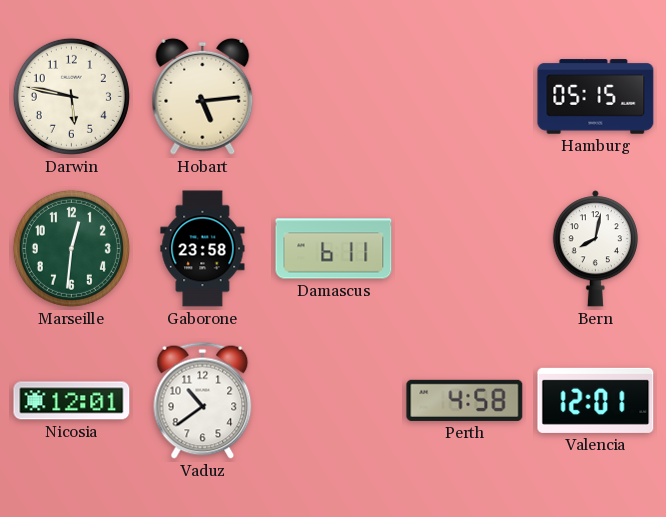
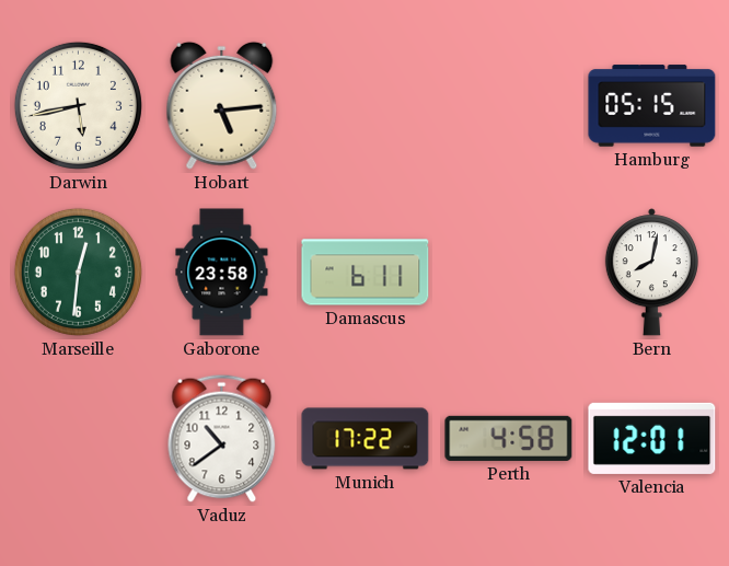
Darwin: 5:47 -> 5:43
Nicosia: 12:01 -> none
Munich: none -> 17:22
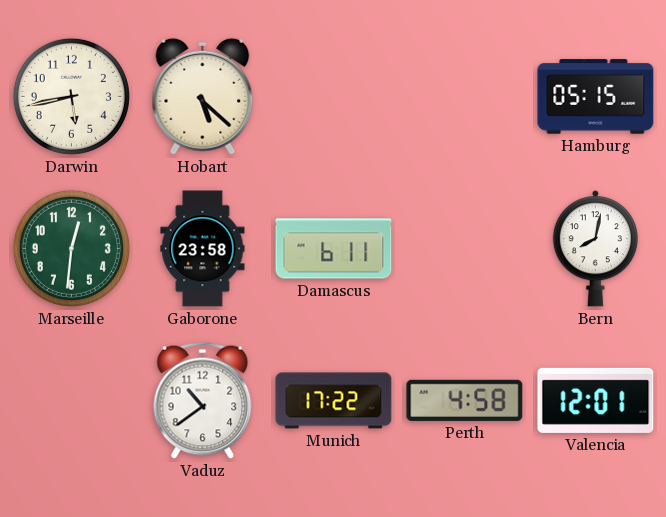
Hobart: 5:14 -> 5:22
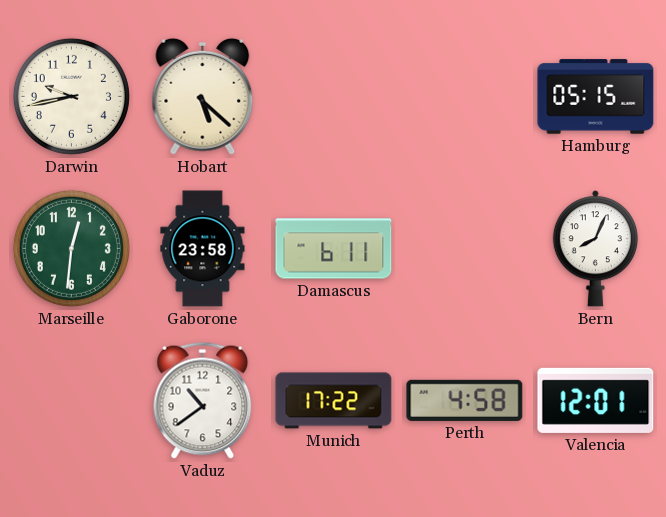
Darwin: 5:43 -> 9:43
Bern: 8:02 -> 8:04
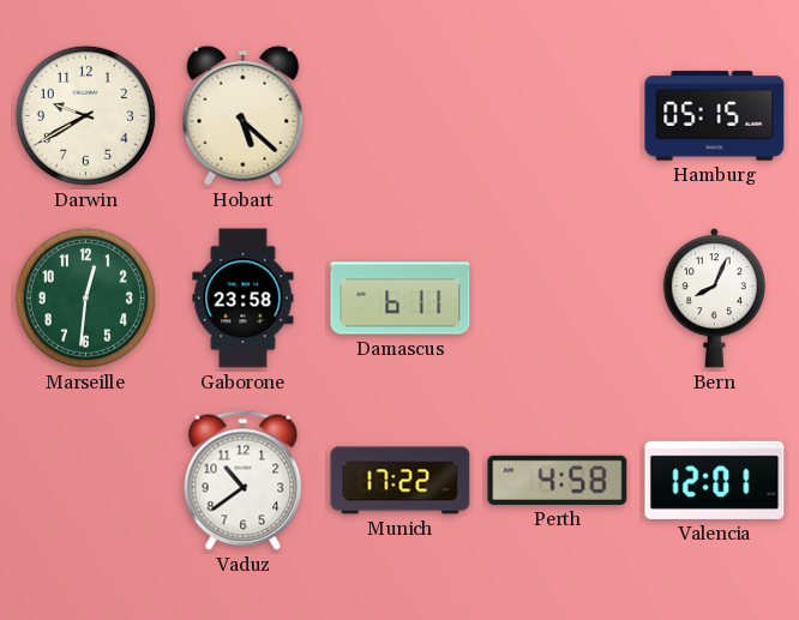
Darwin: 9:43 -> 9:40
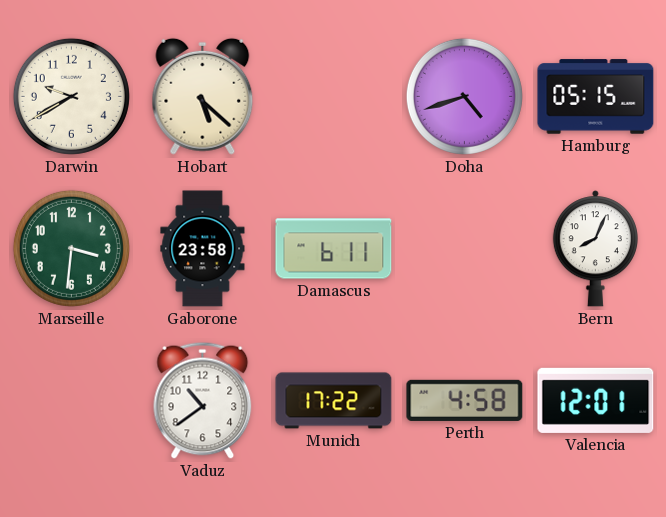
Doha: none -> 4:42
Marseille: 12:31 -> 3:31
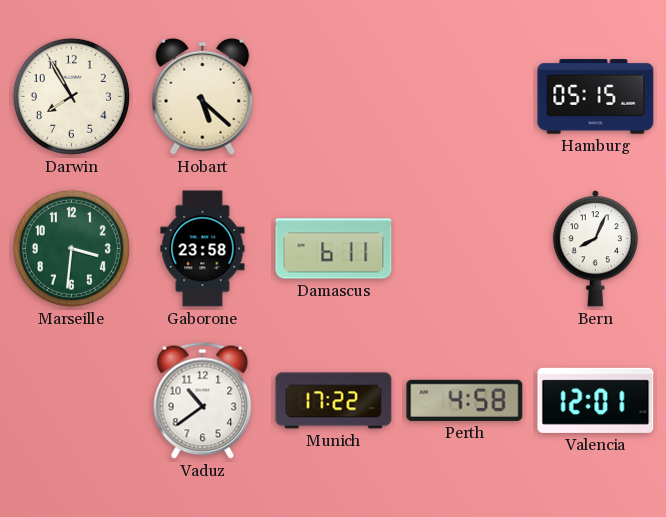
Darwin: 9:40 -> 7:55
Doha: 4:42 -> none
